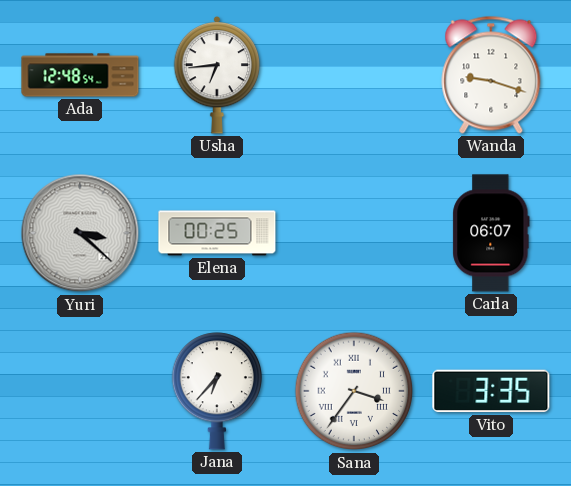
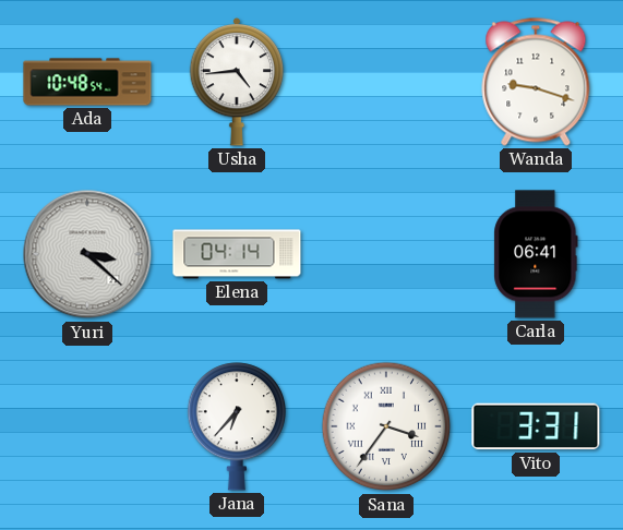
Ada: 12:48 -> 10:48
Usha: 6:44 -> 4:44
Elena: 00:25 -> 04:14
Carla: 06:07 -> 06:41
Vito: 3:35 -> 3:31
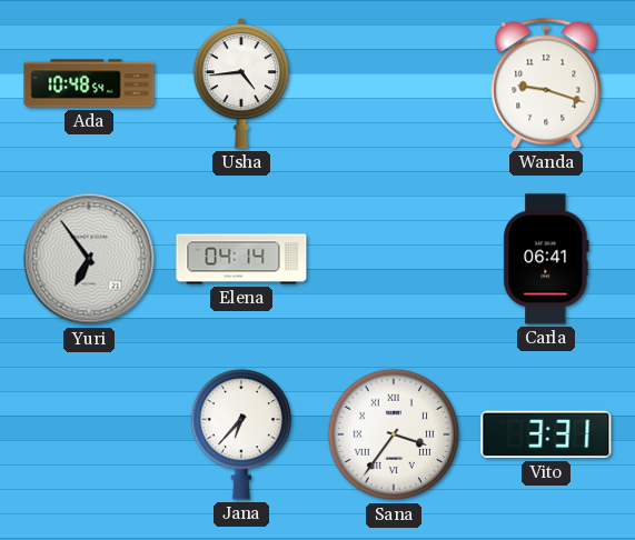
Yuri: 3:22 -> 6:54
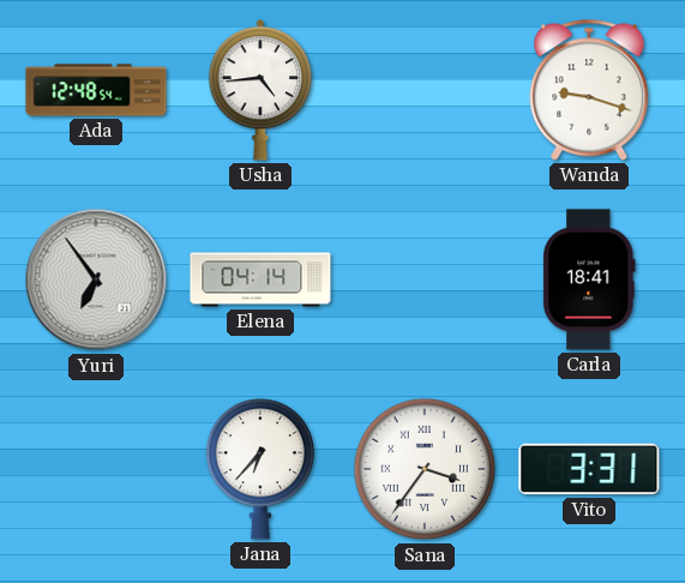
Ada: 10:48 -> 12:48
Carla: 06:41 -> 18:41
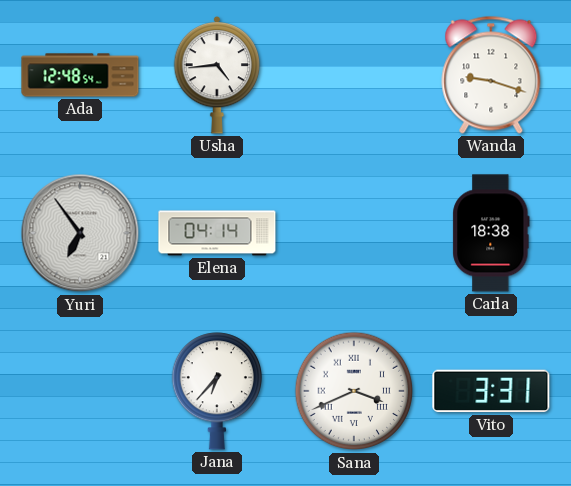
Carla: 18:41 -> 18:38
Sana: 3:36 -> 3:41
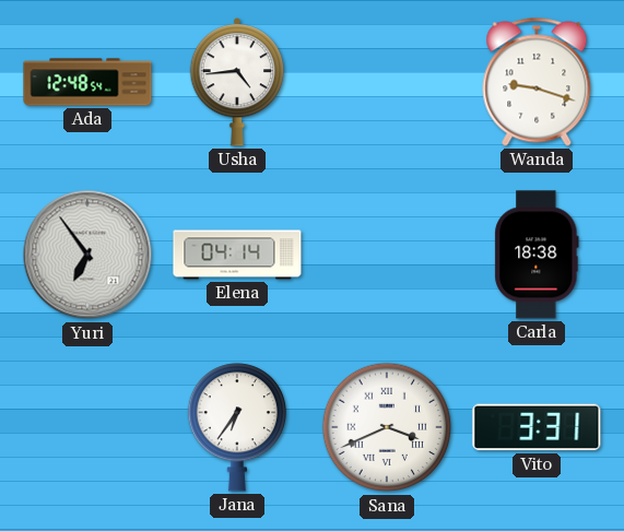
Jana: 6:37 -> 6:36
